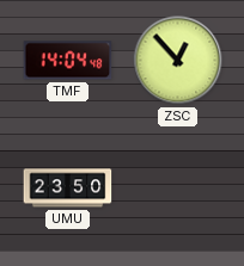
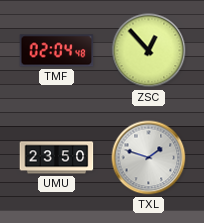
TMF: 14:04 -> 02:04
TXL: none -> 1:48
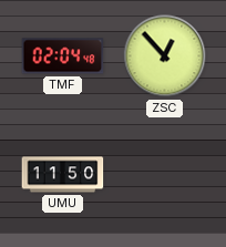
UMU: 23:50 -> 11:50
TXL: 1:48 -> none
